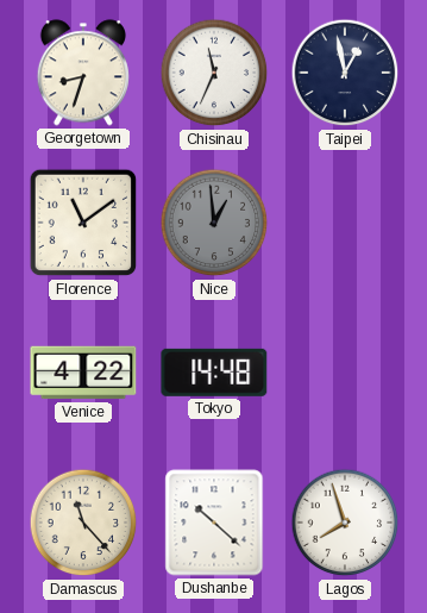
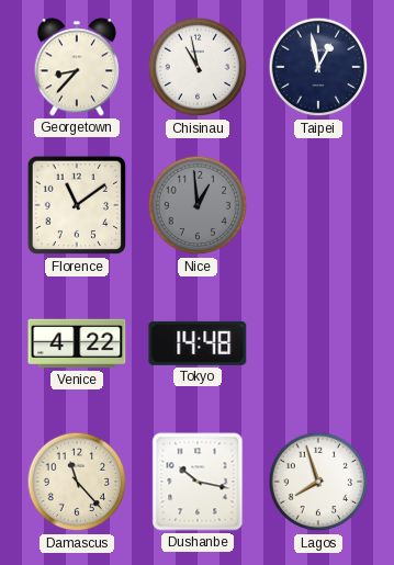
Georgetown: 8:33 -> 8:37
Chisinau: 11:34 -> 10:58
Dushanbe: 10:22 -> 10:17
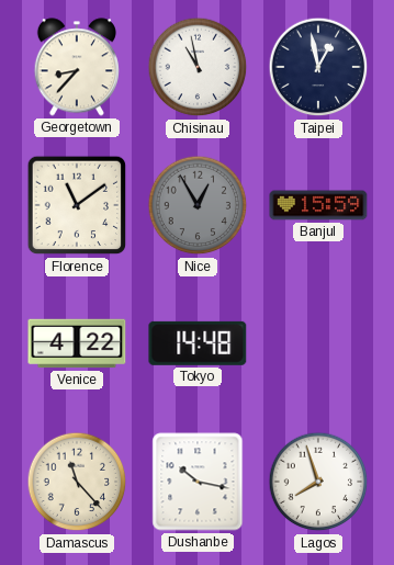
Nice: 12:59 -> 12:55
Banjul: none -> 15:59
